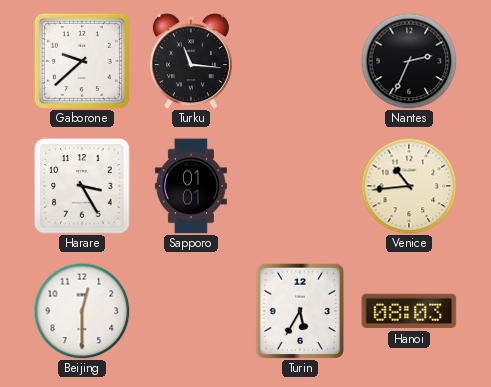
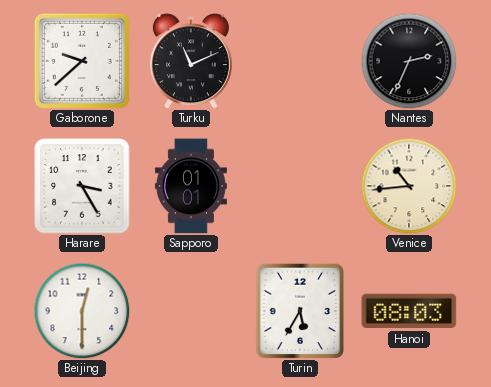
Turku: 11:16 -> 11:11
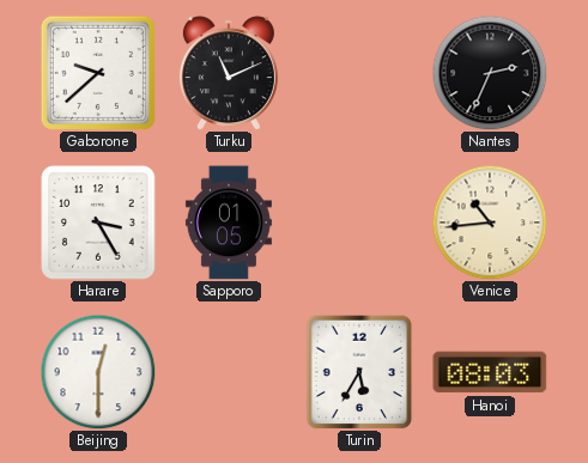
Sapporo: 01:01 -> 01:05
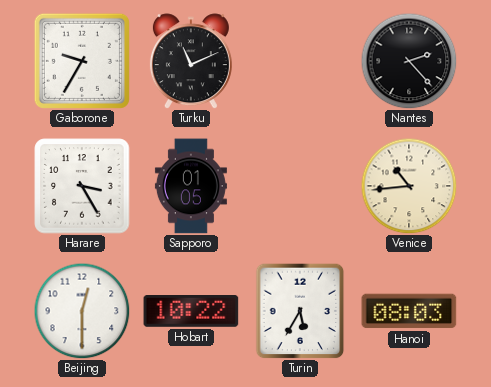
Gaborone: 9:38 -> 9:35
Nantes: 2:34 -> 2:23
Hobart: none -> 10:22
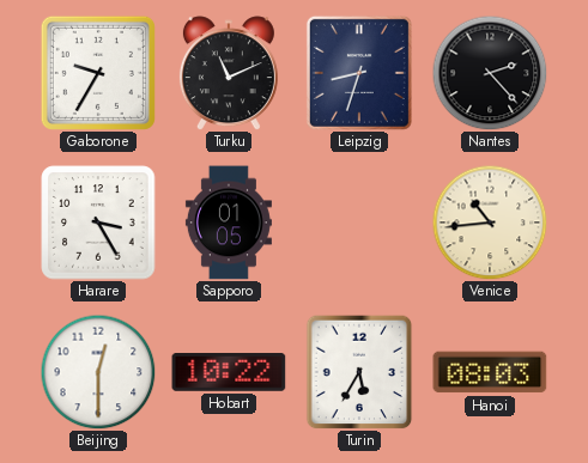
Leipzig: none -> 8:33
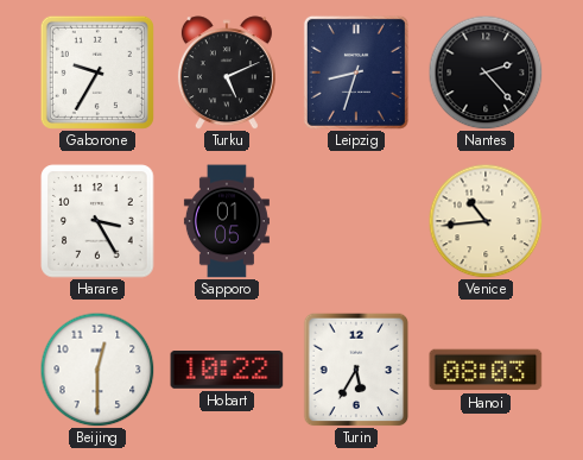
Turku: 11:11 -> 5:11
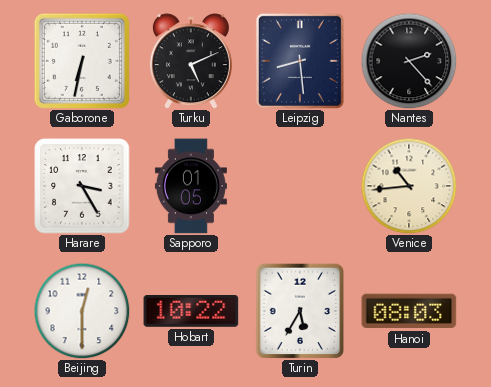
Gaborone: 9:35 -> 6:32
Leipzig: 8:33 -> 8:29
